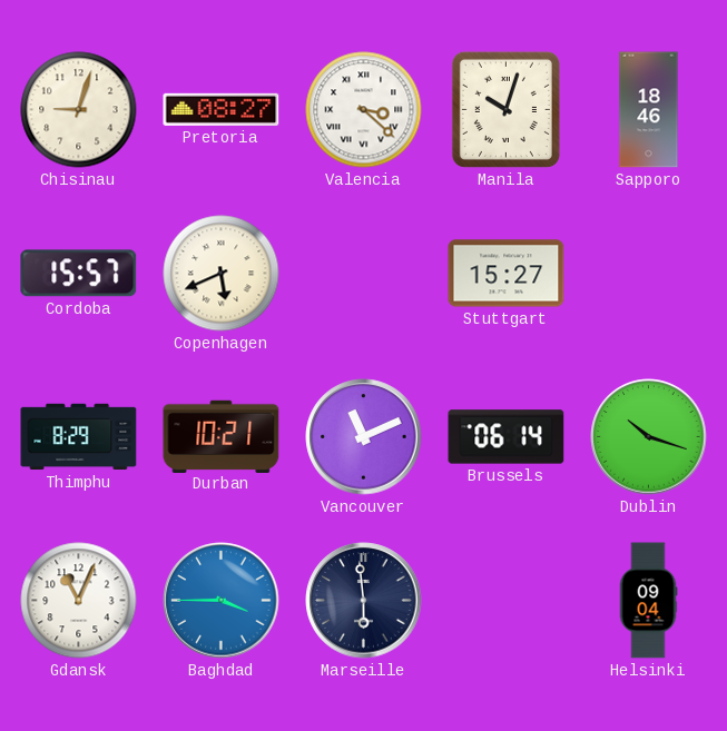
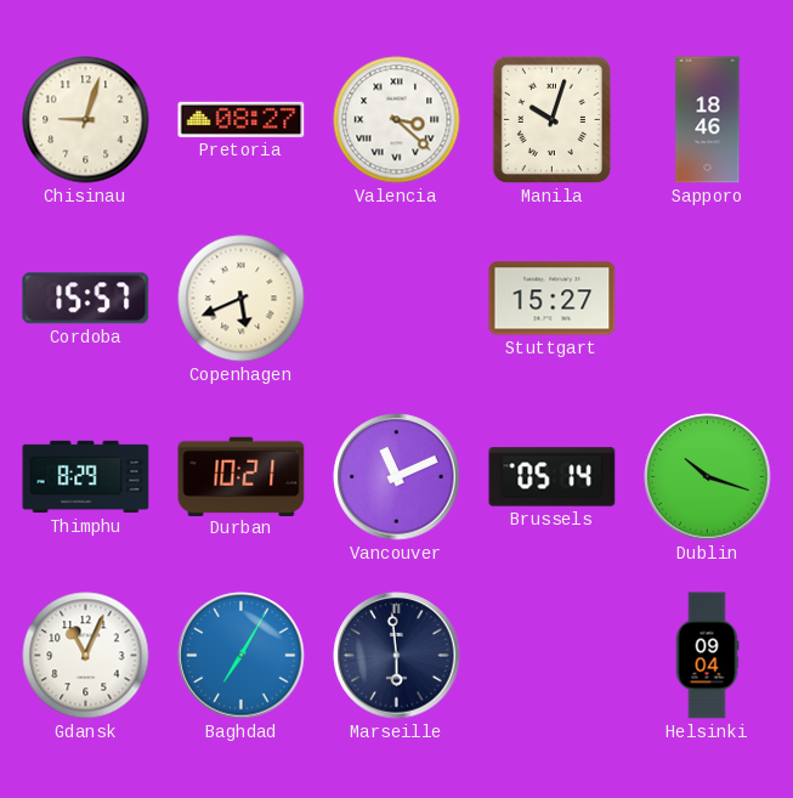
Brussels: 06:14 -> 05:14
Baghdad: 3:45 -> 7:05
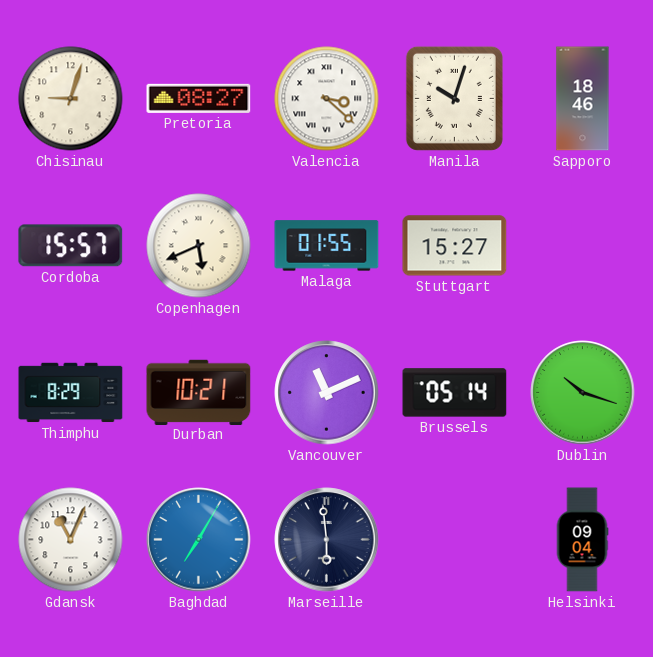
Malaga: none -> 01:55
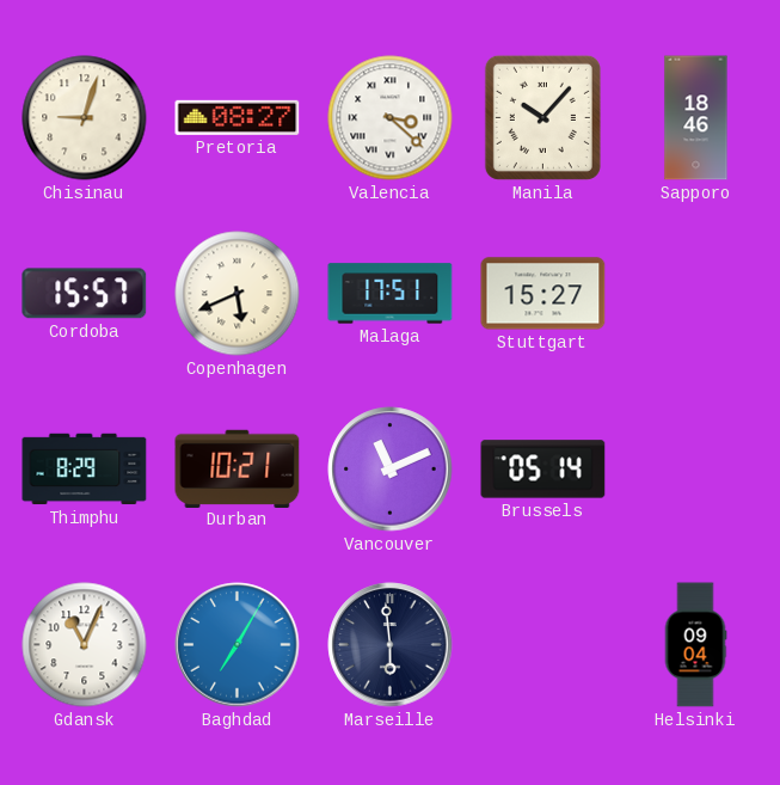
Manila: 10:03 -> 10:07
Malaga: 01:55 -> 17:51
Dublin: 10:18 -> none
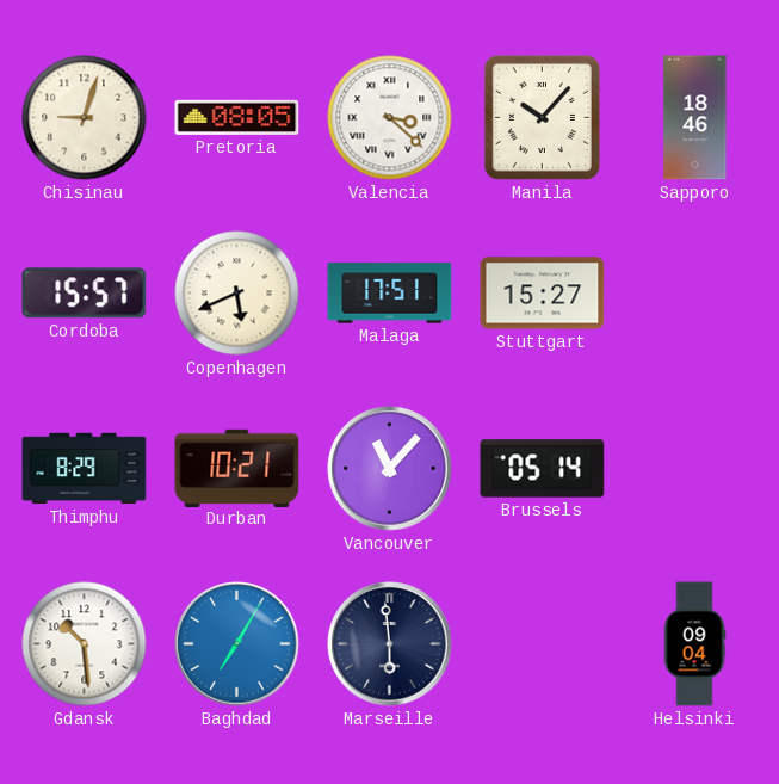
Pretoria: 08:27 -> 08:05
Vancouver: 11:11 -> 11:07
Gdansk: 11:04 -> 10:29
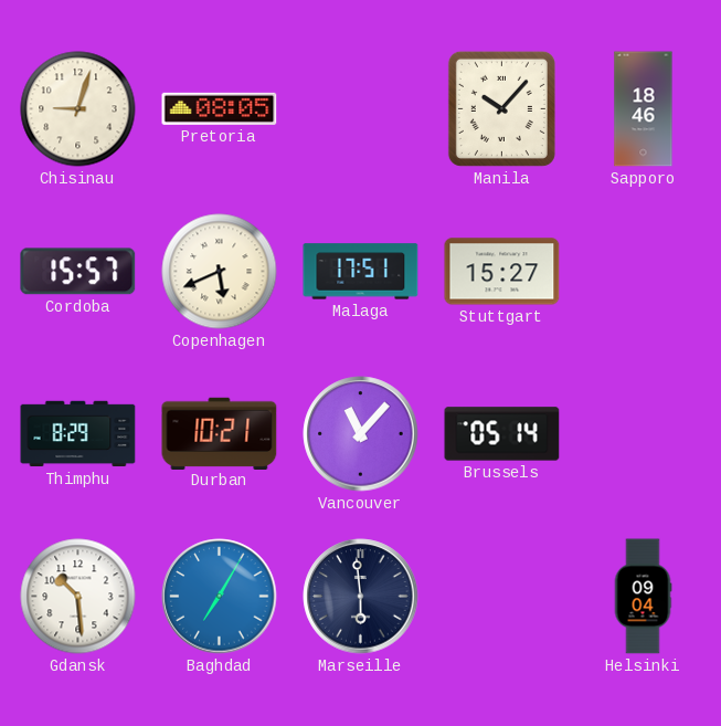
Valencia: 3:22 -> none
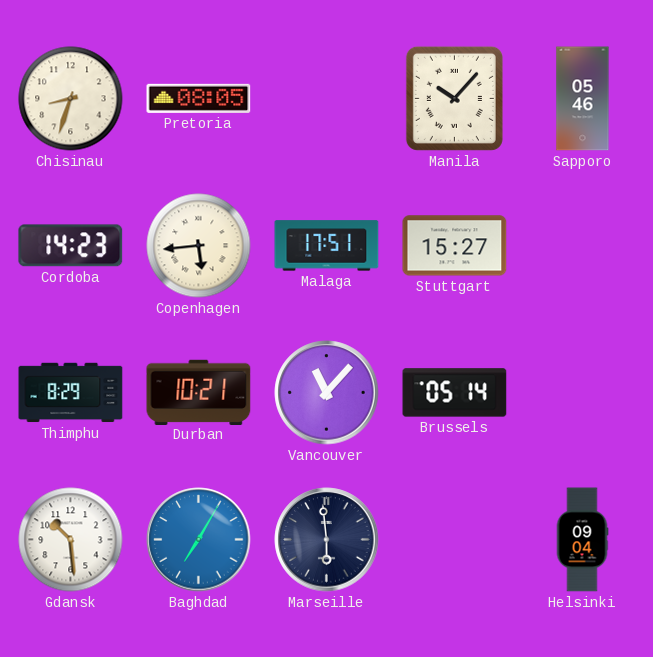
Chisinau: 9:03 -> 8:33
Sapporo: 18:46 -> 05:46
Cordoba: 15:57 -> 14:23
Copenhagen: 5:41 -> 5:44
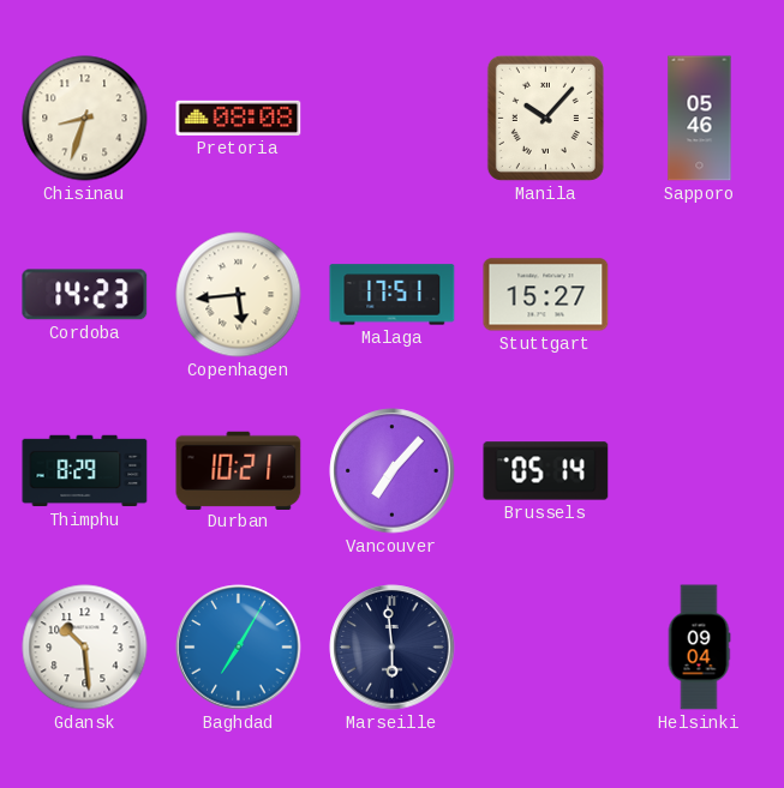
Pretoria: 08:05 -> 08:08
Vancouver: 11:07 -> 7:07
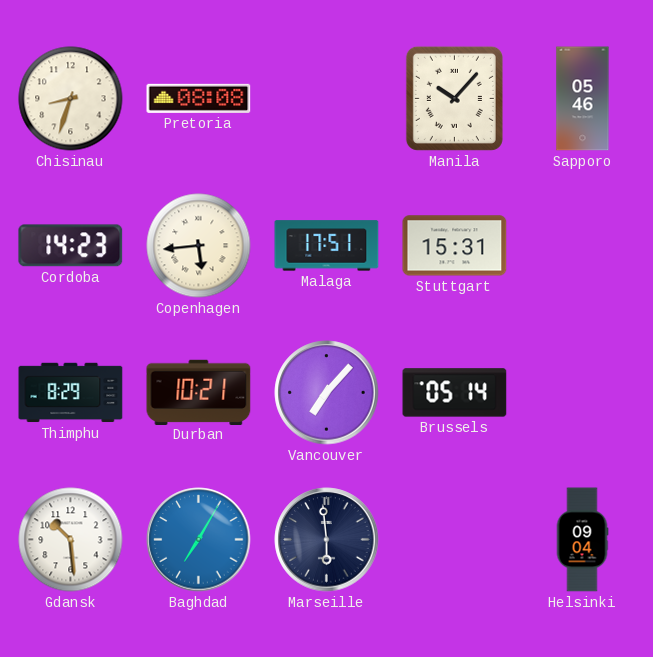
Stuttgart: 15:27 -> 15:31
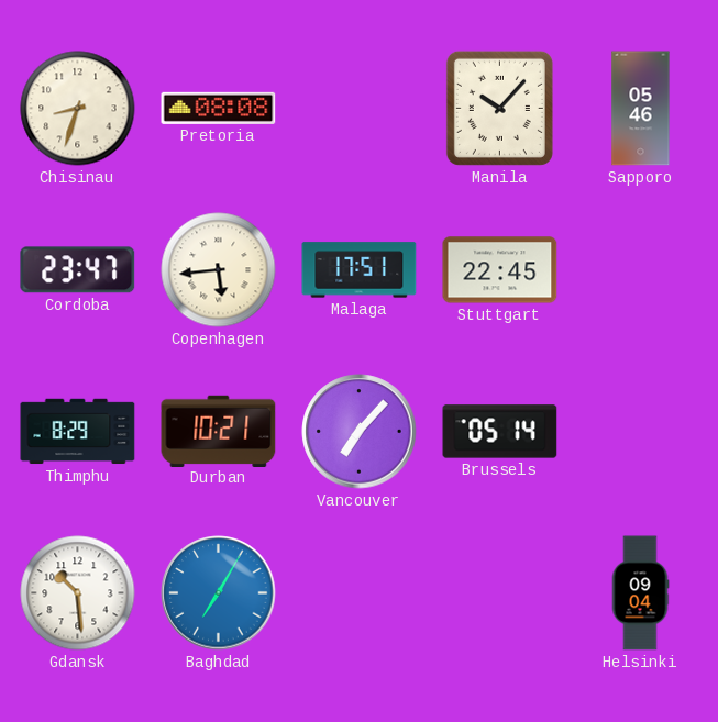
Cordoba: 14:23 -> 23:47
Stuttgart: 15:31 -> 22:45
Marseille: 5:59 -> none
